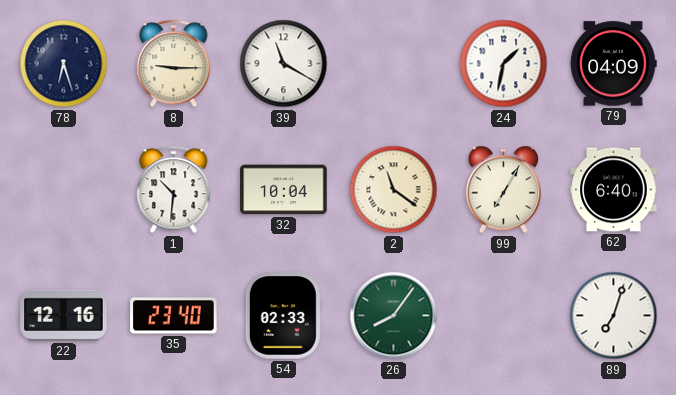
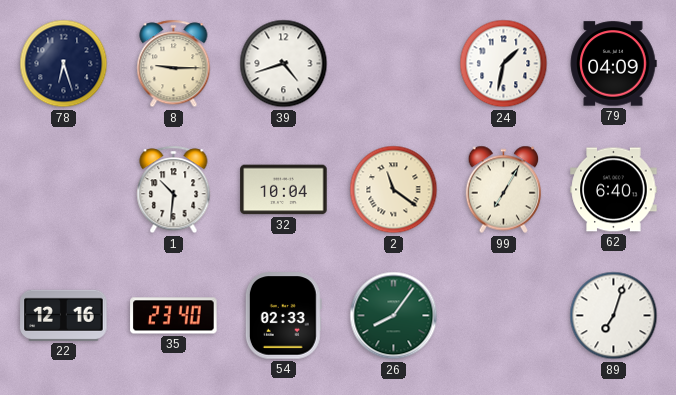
39: 11:20 -> 4:42
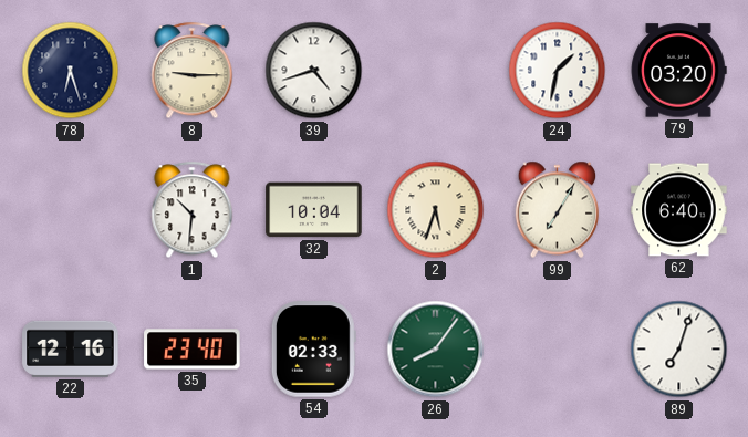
79: 04:09 -> 03:20
2: 11:21 -> 5:33
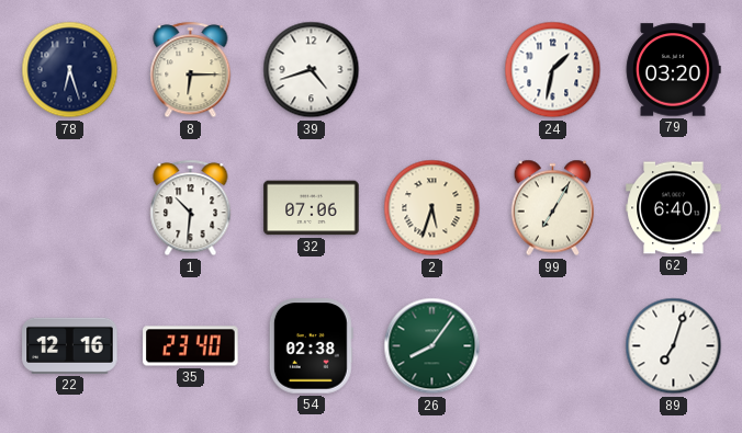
8: 9:15 -> 6:15
32: 10:04 -> 07:06
54: 02:33 -> 02:38
